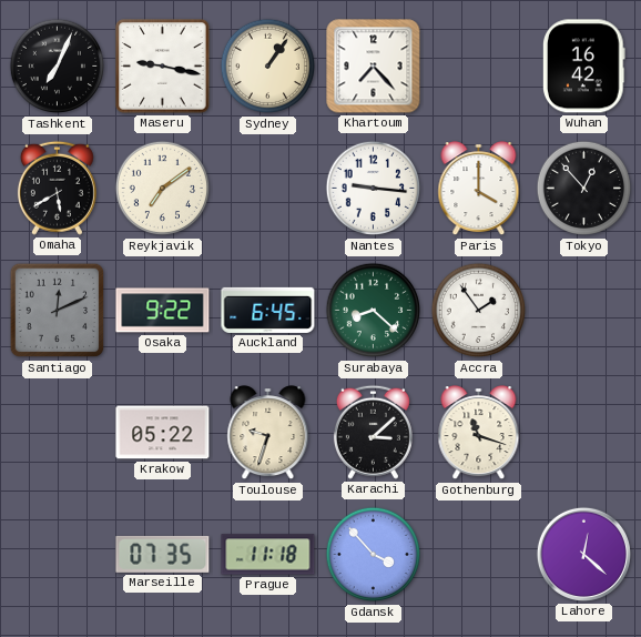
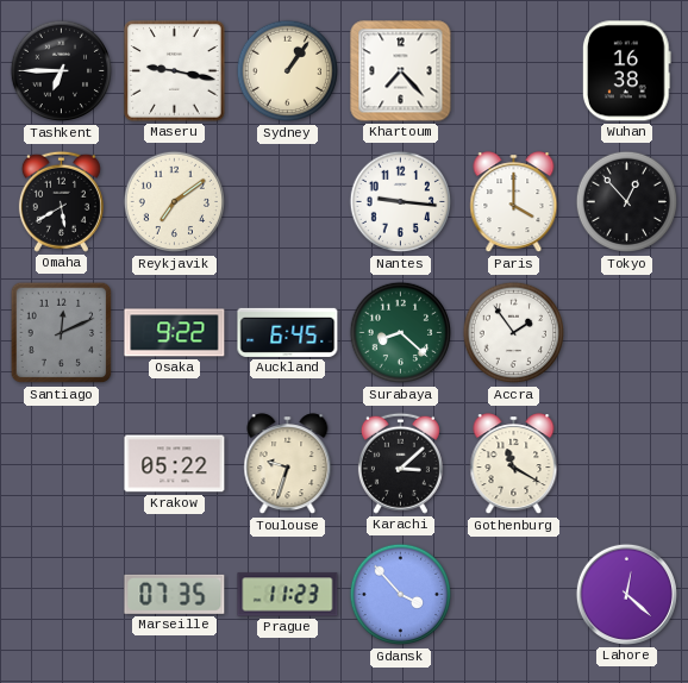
Tashkent: 7:04 -> 6:45
Wuhan: 16:42 -> 16:38
Gothenburg: 11:18 -> 11:20
Prague: 11:18 -> 11:23
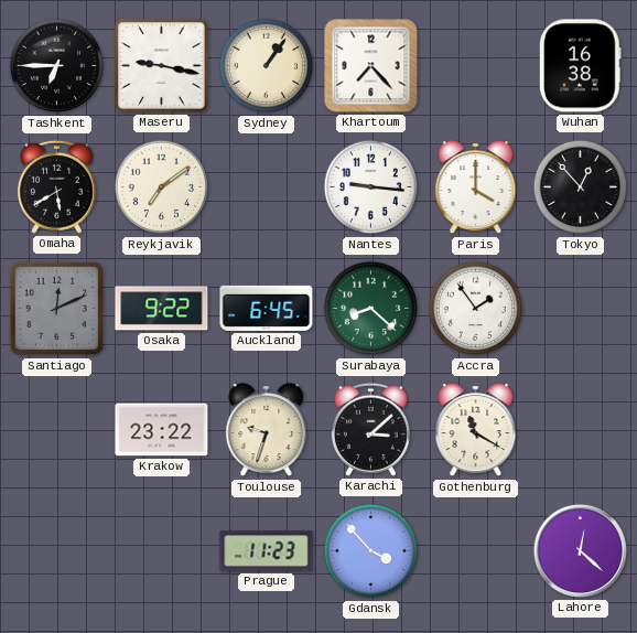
Krakow: 05:22 -> 23:22
Marseille: 07:35 -> none
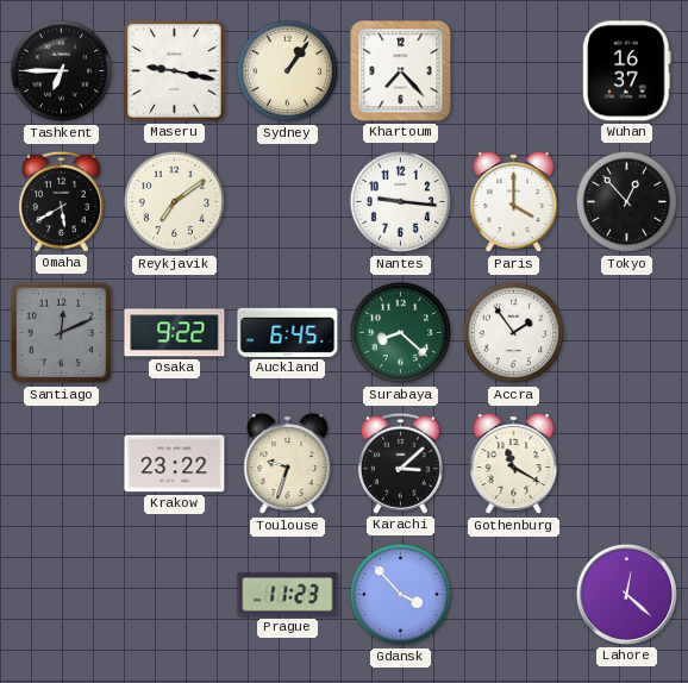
Wuhan: 16:38 -> 16:37
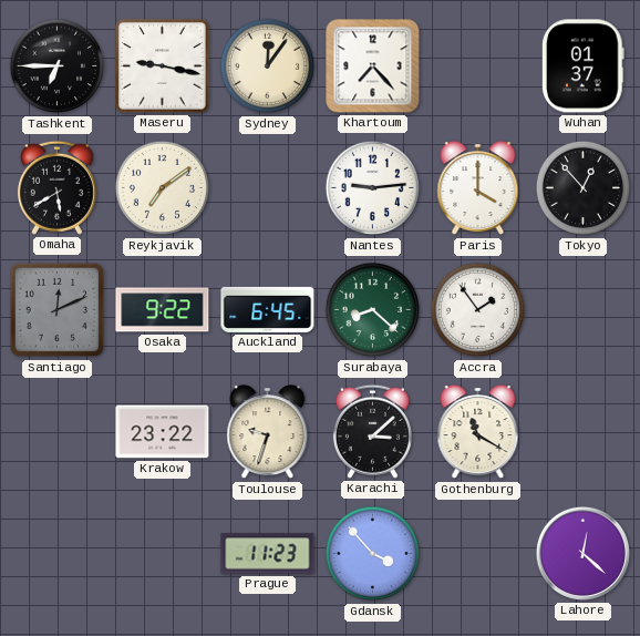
Sydney: 1:06 -> 12:06
Wuhan: 16:37 -> 01:37
Nantes: 9:16 -> 9:14
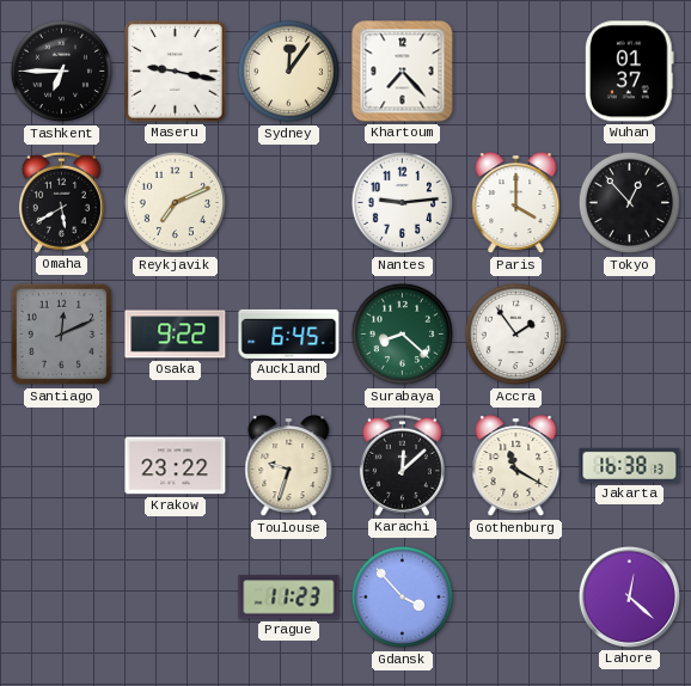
Reykjavik: 7:09 -> 7:11
Karachi: 3:08 -> 12:08
Jakarta: none -> 16:38
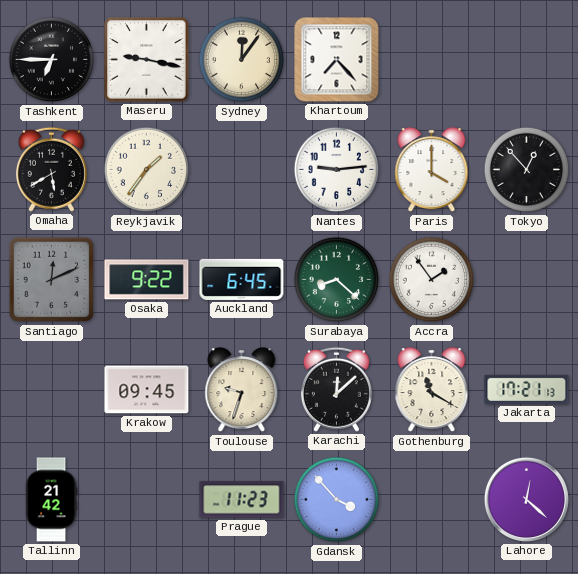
Wuhan: 01:37 -> none
Reykjavik: 7:11 -> 1:36
Krakow: 23:22 -> 09:45
Jakarta: 16:38 -> 17:21
Tallinn: none -> 21:42
